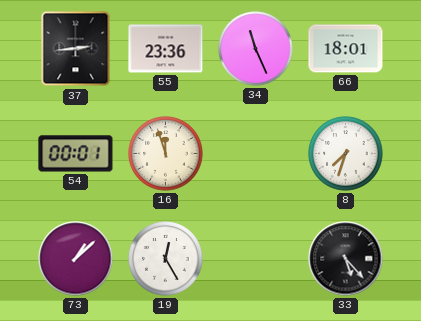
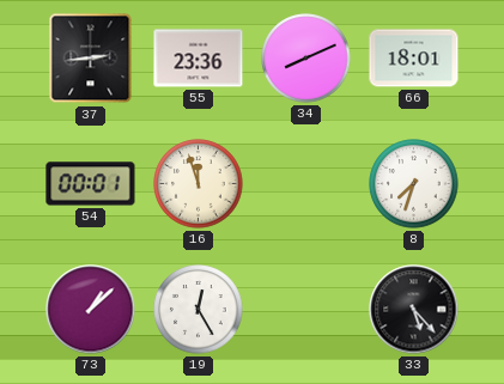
34: 11:26 -> 8:11
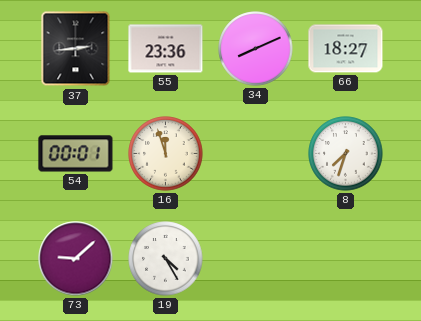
66: 18:01 -> 18:27
73: 1:08 -> 9:08
19: 12:25 -> 4:25
33: 5:23 -> none
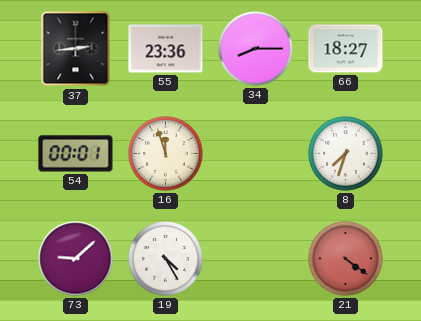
34: 8:11 -> 8:15
21: none -> 4:21
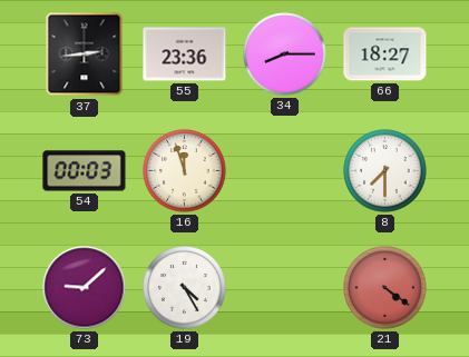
54: 00:01 -> 00:03
8: 7:33 -> 7:30
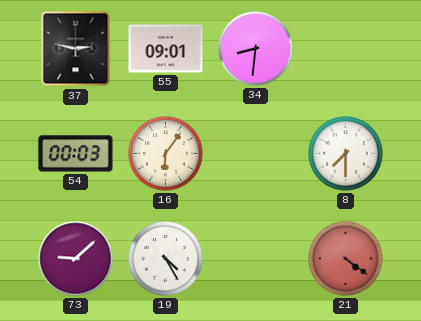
37: 2:44 -> 2:47
55: 23:36 -> 09:01
34: 8:15 -> 8:31
66: 18:27 -> none
16: 11:57 -> 6:06
